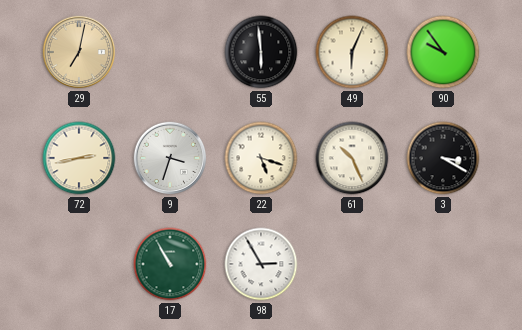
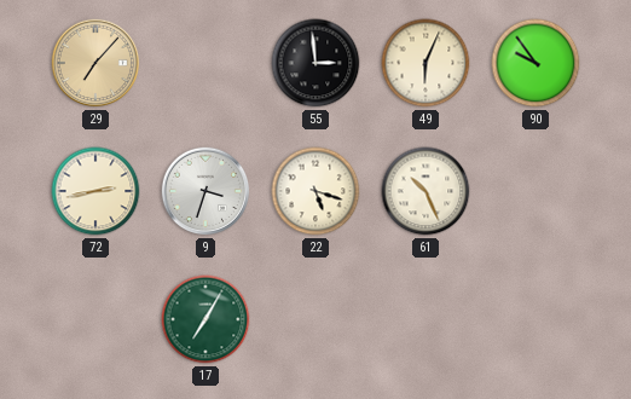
29: 7:02 -> 7:07
55: 5:59 -> 2:59
3: 3:20 -> none
17: 10:55 -> 7:05
98: 2:55 -> none
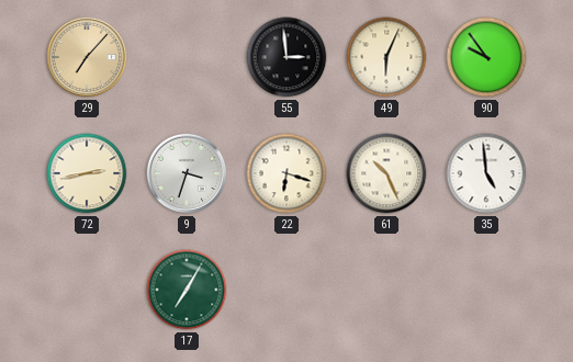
22: 5:18 -> 6:18
35: none -> 4:59
